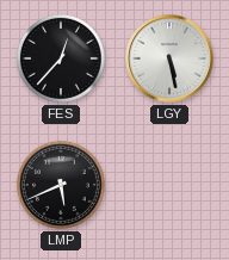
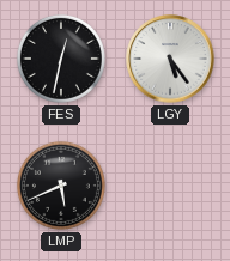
FES: 12:37 -> 12:32
LGY: 5:28 -> 5:24
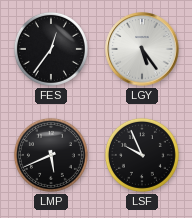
FES: 12:32 -> 12:36
LSF: none -> 9:56
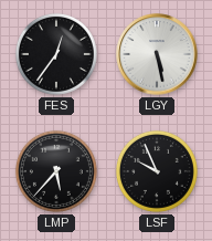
LGY: 5:24 -> 5:28
LMP: 5:41 -> 5:37
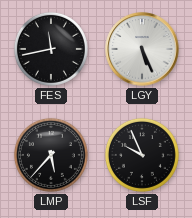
FES: 12:36 -> 11:43
LGY: 5:28 -> 5:26
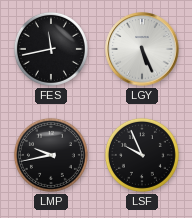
LMP: 5:37 -> 9:43
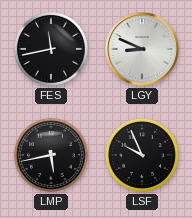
LGY: 5:26 -> 8:49
LMP: 9:43 -> 5:43
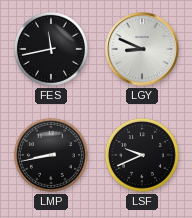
LMP: 5:43 -> 8:43
LSF: 9:56 -> 9:41
